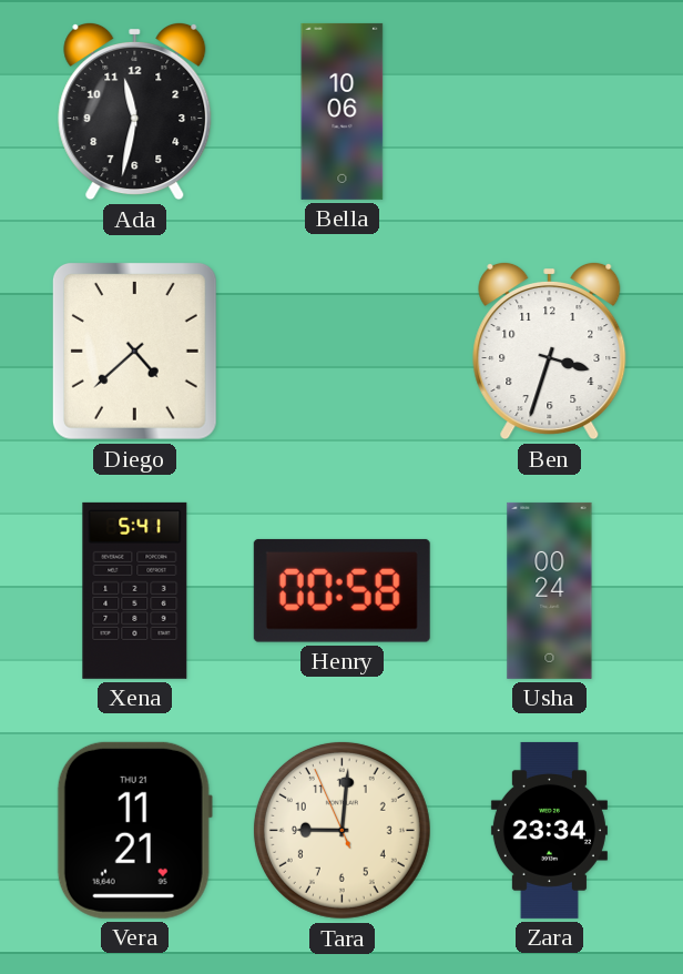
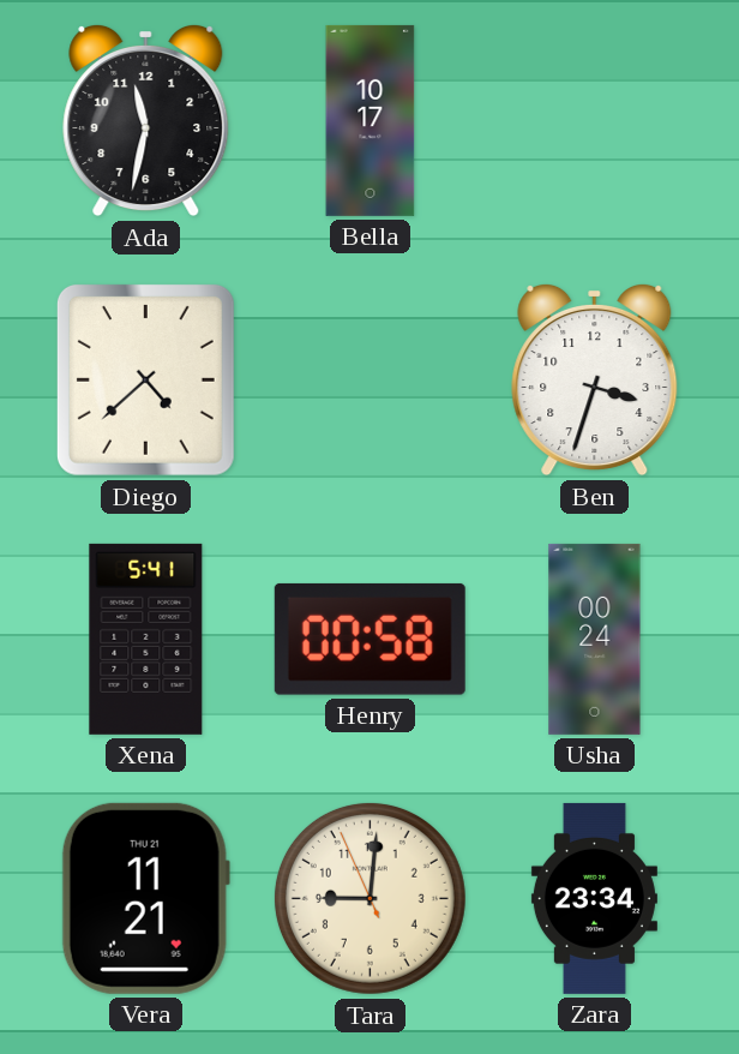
Bella: 10:06 -> 10:17
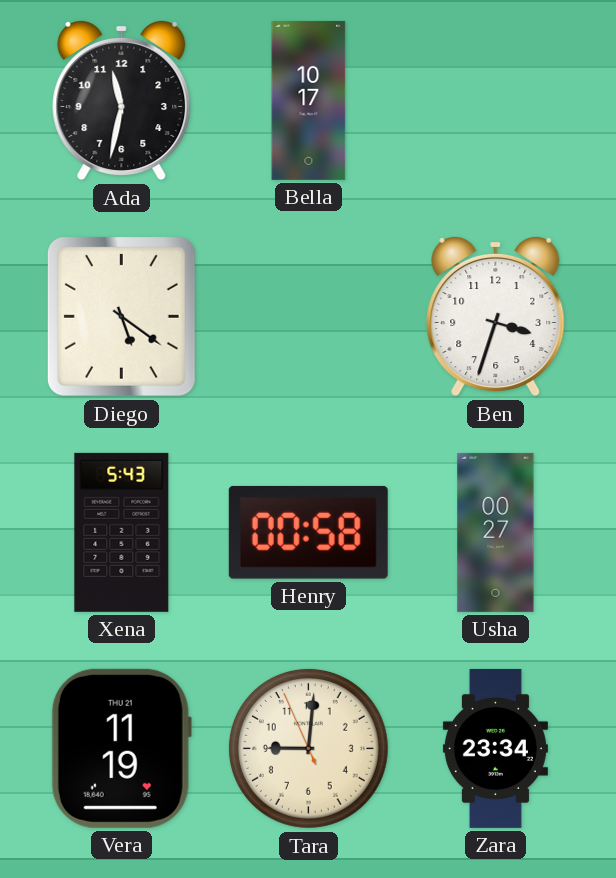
Diego: 4:38 -> 5:21
Xena: 5:41 -> 5:43
Usha: 00:24 -> 00:27
Vera: 11:21 -> 11:19
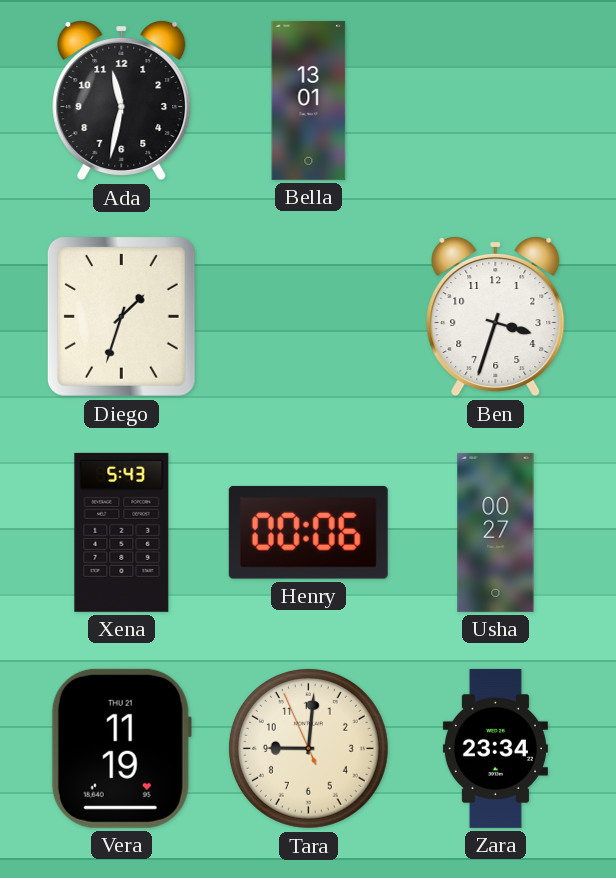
Bella: 10:17 -> 13:01
Diego: 5:21 -> 1:33
Henry: 00:58 -> 00:06
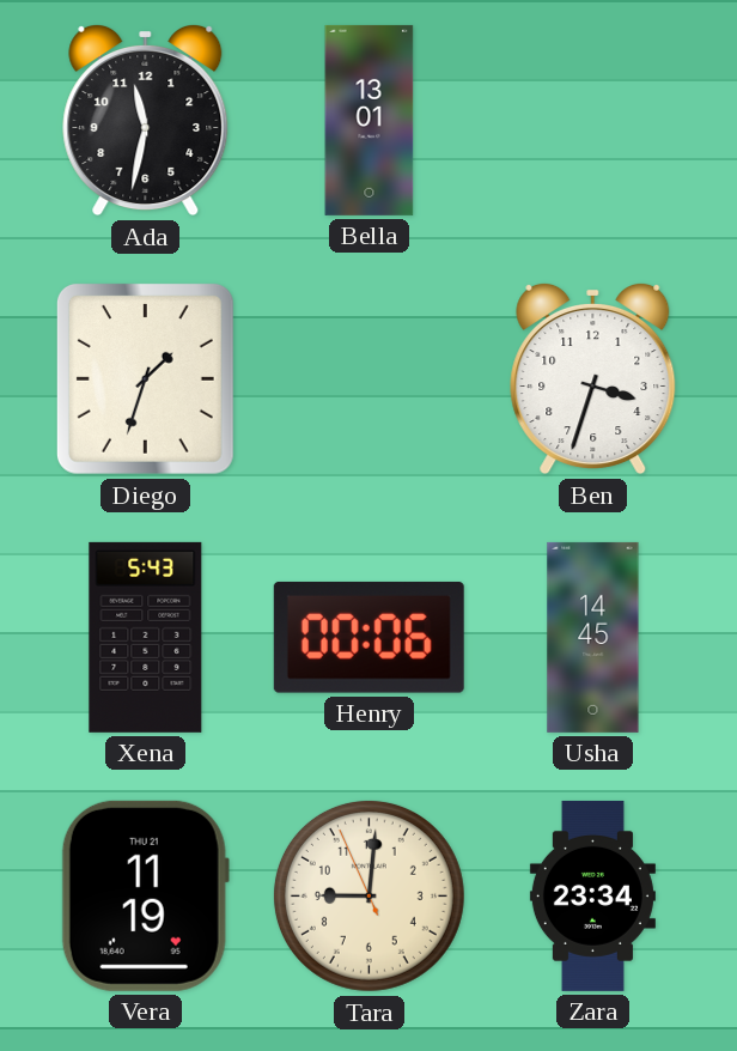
Usha: 00:27 -> 14:45
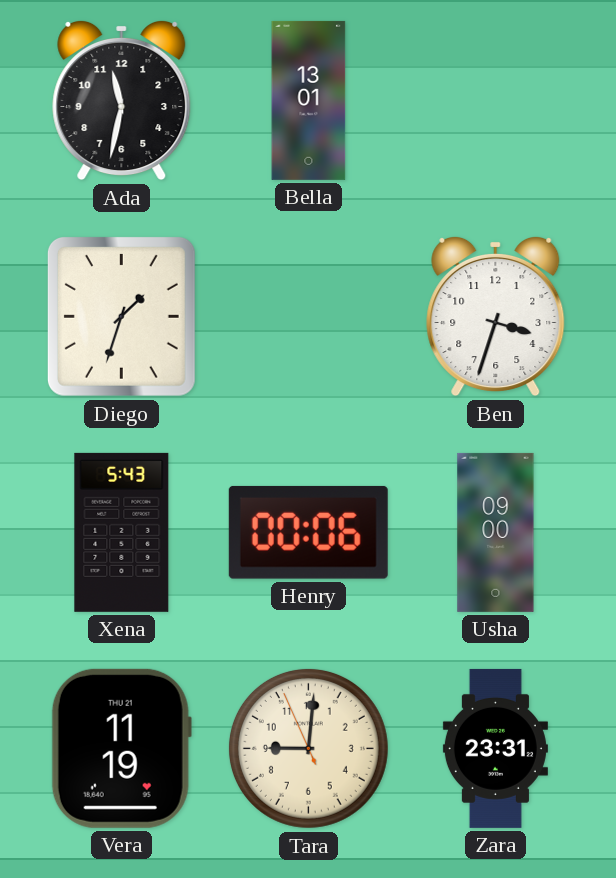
Usha: 14:45 -> 09:00
Zara: 23:34 -> 23:31
